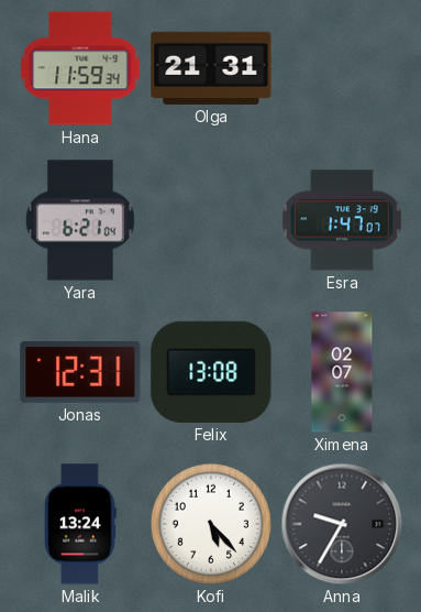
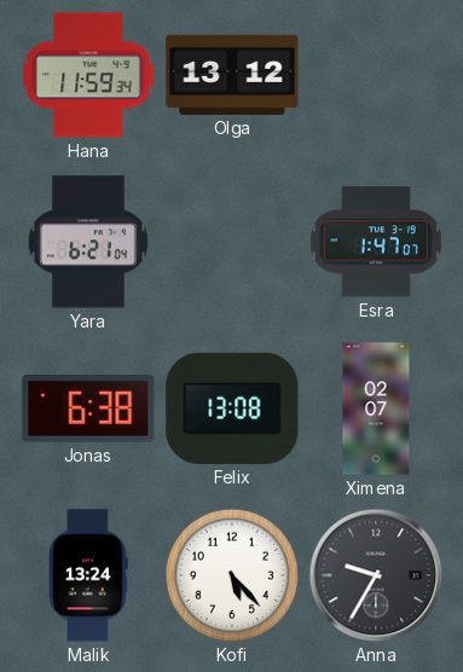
Olga: 21:31 -> 13:12
Jonas: 12:31 -> 6:38
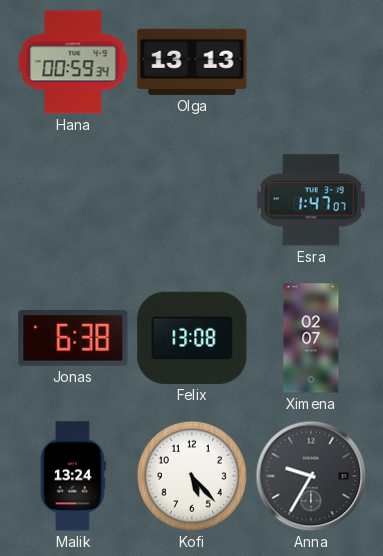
Hana: 11:59 -> 00:59
Olga: 13:12 -> 13:13
Yara: 6:21 -> none
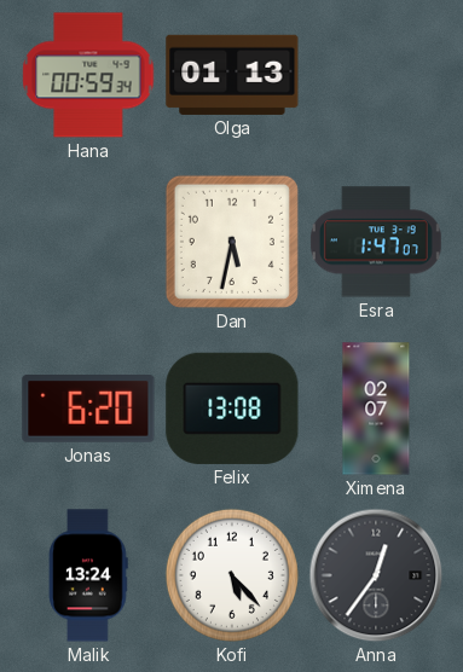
Olga: 13:13 -> 01:13
Dan: none -> 5:32
Jonas: 6:38 -> 6:20
Anna: 9:35 -> 12:36
